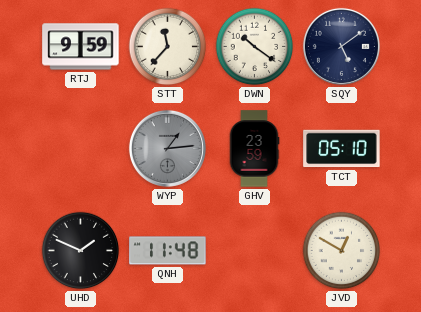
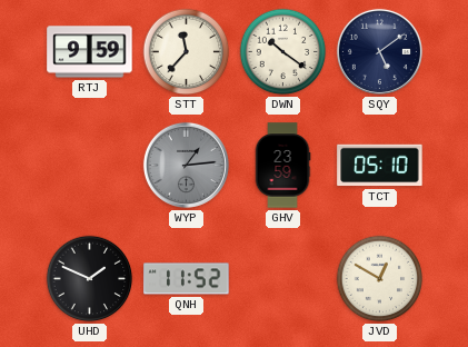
QNH: 11:48 -> 11:52
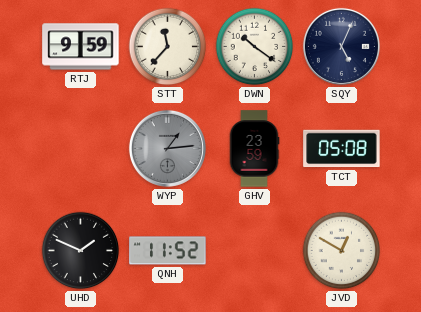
SQY: 5:09 -> 5:04
TCT: 05:10 -> 05:08
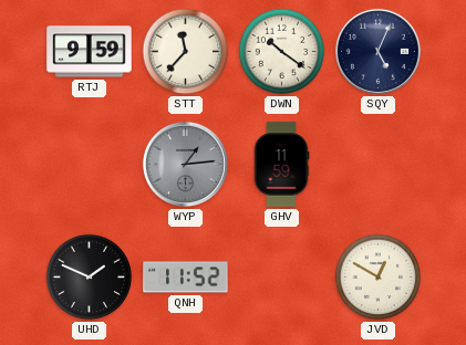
GHV: 23:59 -> 11:59
TCT: 05:08 -> none
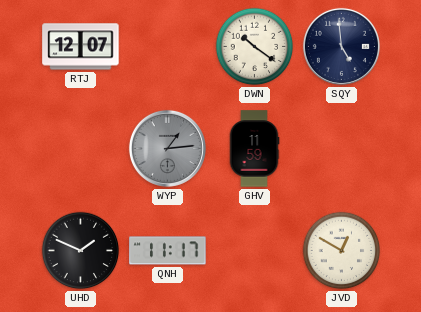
RTJ: 9:59 -> 12:07
STT: 11:37 -> none
SQY: 5:04 -> 4:59
QNH: 11:52 -> 11:17
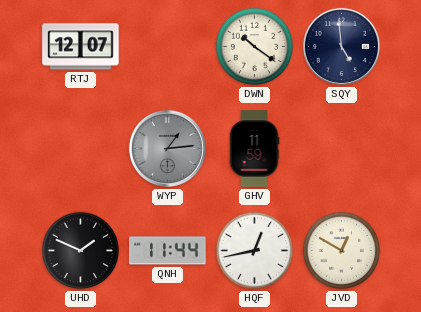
QNH: 11:17 -> 11:44
HQF: none -> 12:43
